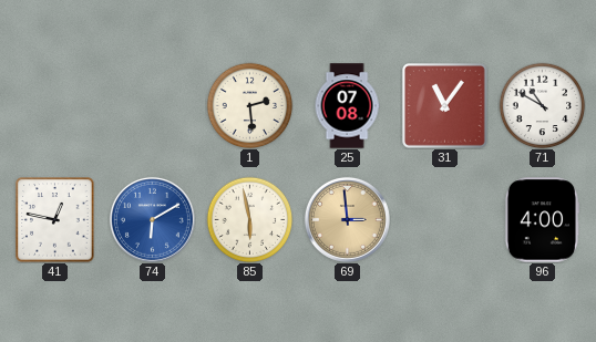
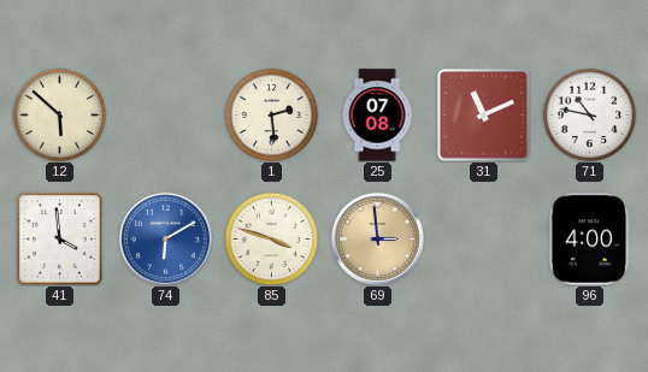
12: none -> 5:52
31: 11:06 -> 11:11
71: 10:50 -> 10:47
41: 12:47 -> 3:59
85: 5:58 -> 3:48
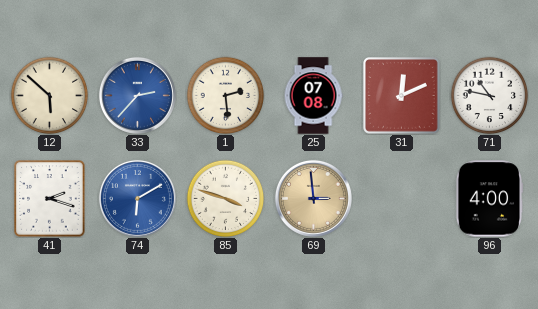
33: none -> 2:37
31: 11:11 -> 12:11
41: 3:59 -> 2:18
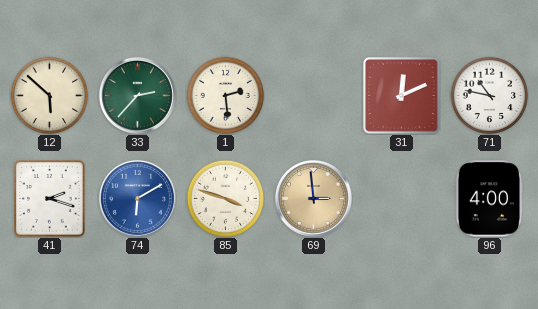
33 dial: blue -> green
25: 07:08 -> none
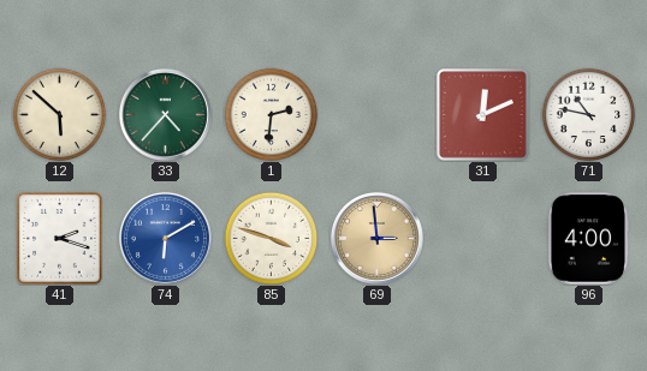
33: 2:37 -> 4:37
1: 2:29 -> 2:31
